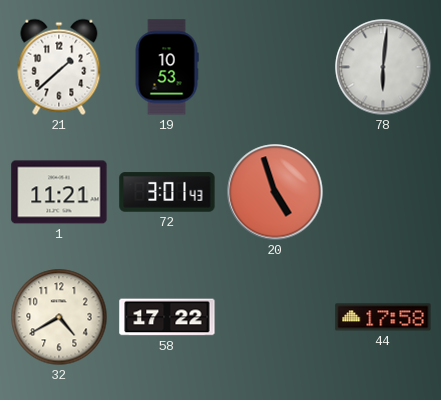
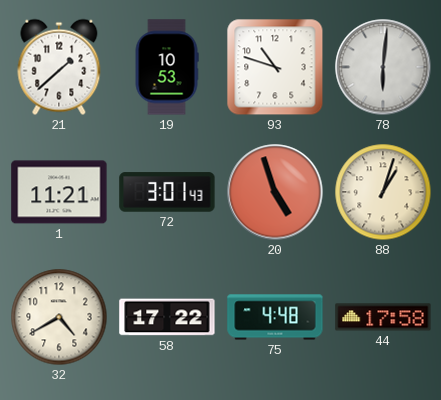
93: none -> 10:48
88: none -> 1:03
75: none -> 4:48
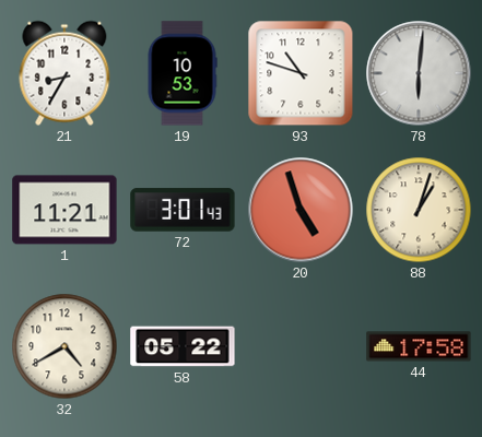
21: 1:38 -> 8:35
58: 17:22 -> 05:22
75: 4:48 -> none
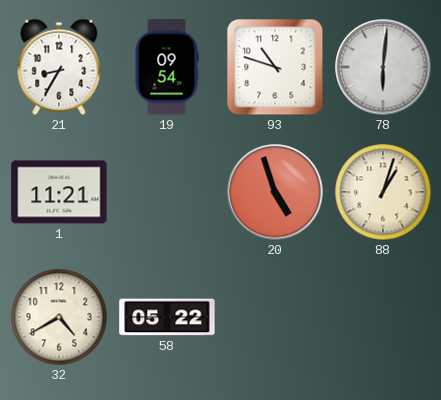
19: 10:53 -> 09:54
72: 3:01 -> none
44: 17:58 -> none
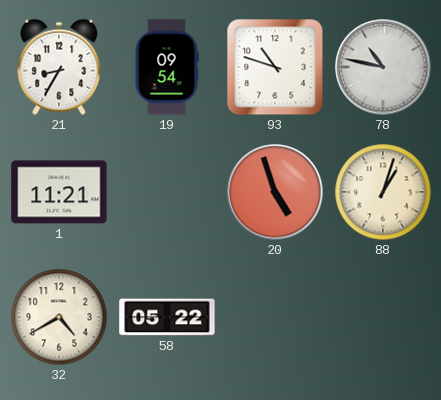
78: 6:01 -> 10:47
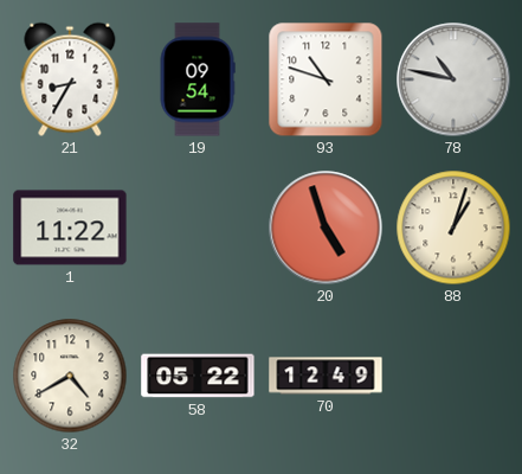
1: 11:21 -> 11:22
70: none -> 12:49
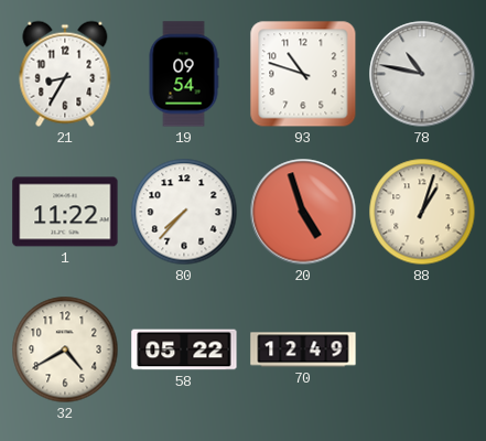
80: none -> 7:37
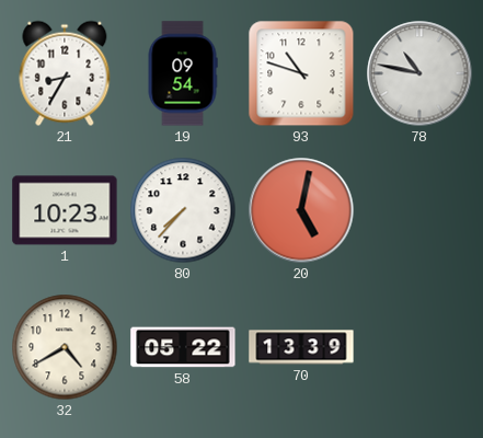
1: 11:22 -> 10:23
20: 4:57 -> 5:02
88: 1:03 -> none
70: 12:49 -> 13:39
